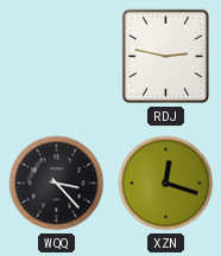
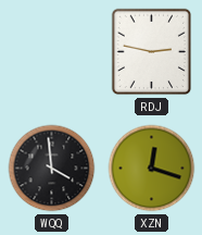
WQQ: 3:23 -> 3:59
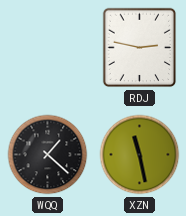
WQQ: 3:59 -> 1:22
XZN: 12:18 -> 11:28
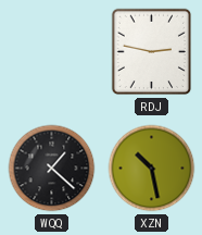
XZN: 11:28 -> 10:28
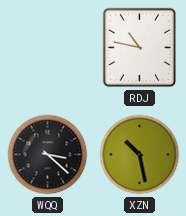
RDJ: 2:47 -> 10:47
WQQ: 1:22 -> 3:22
